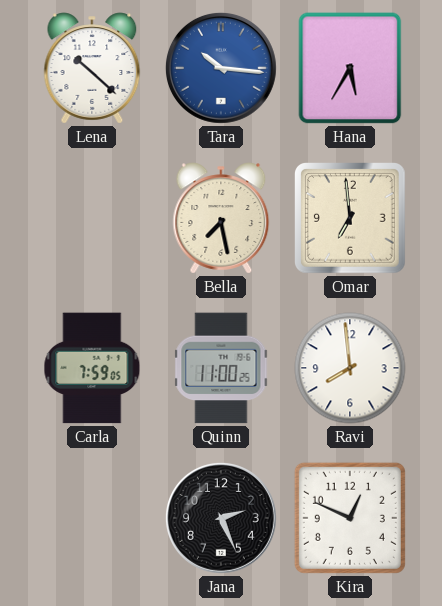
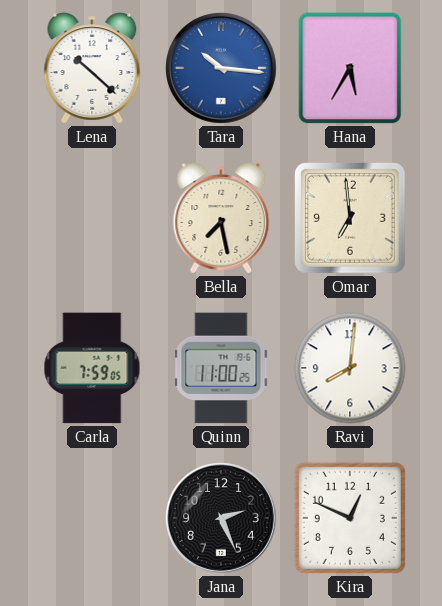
Ravi: 7:59 -> 8:01
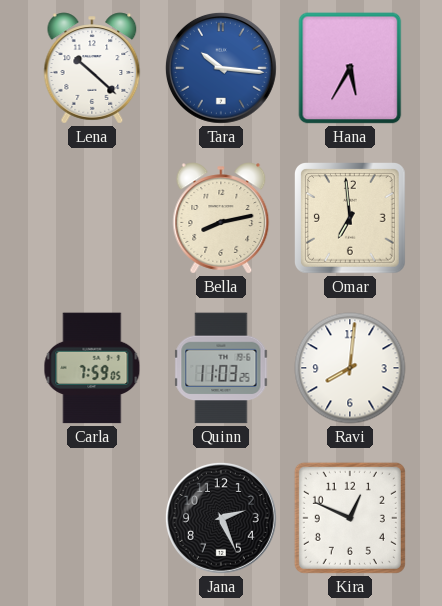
Bella: 7:28 -> 8:13
Quinn: 11:00 -> 11:03
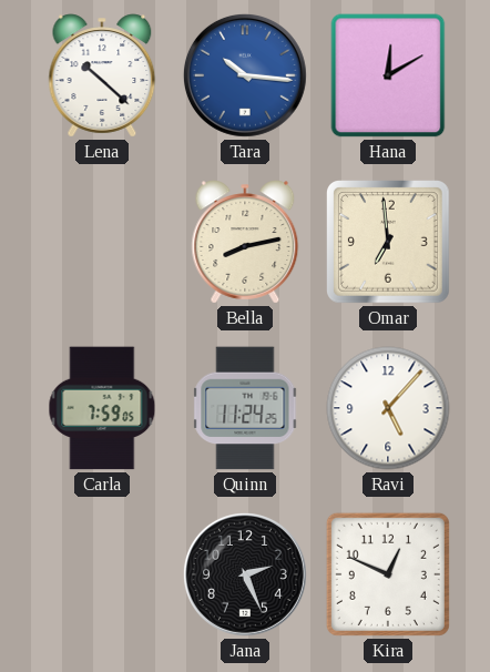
Hana: 5:35 -> 12:10
Quinn: 11:03 -> 11:24
Ravi: 8:01 -> 5:07
